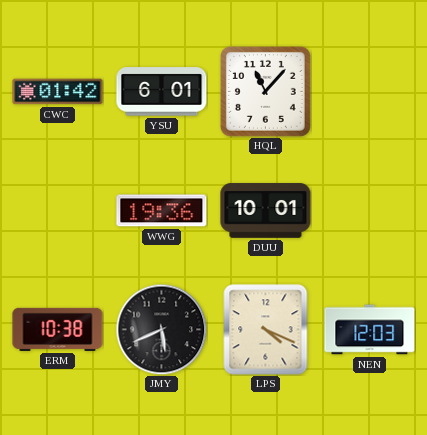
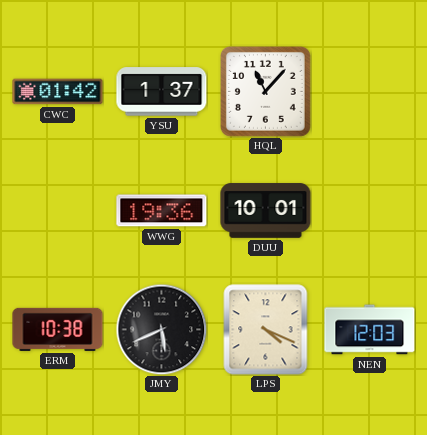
YSU: 6:01 -> 1:37
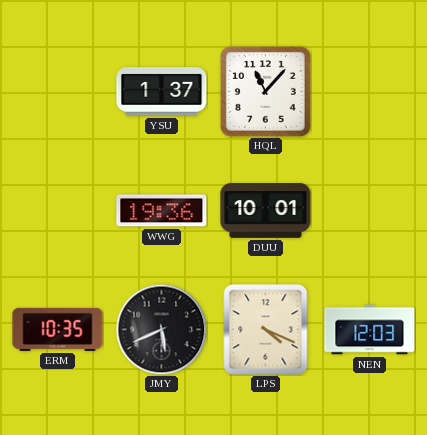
CWC: 01:42 -> none
ERM: 10:38 -> 10:35
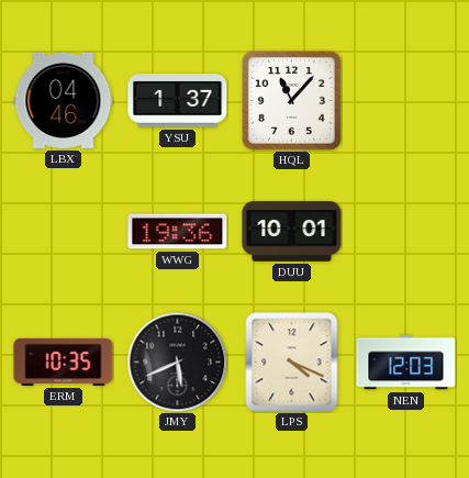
LBX: none -> 04:46
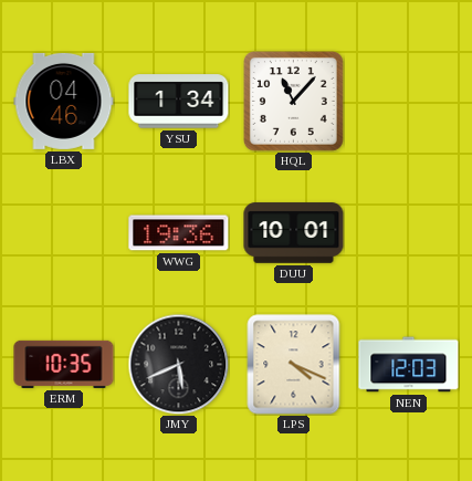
YSU: 1:37 -> 1:34
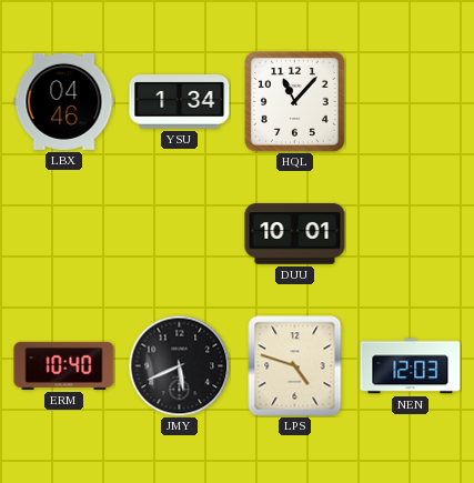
WWG: 19:36 -> none
ERM: 10:35 -> 10:40
LPS: 4:19 -> 4:48
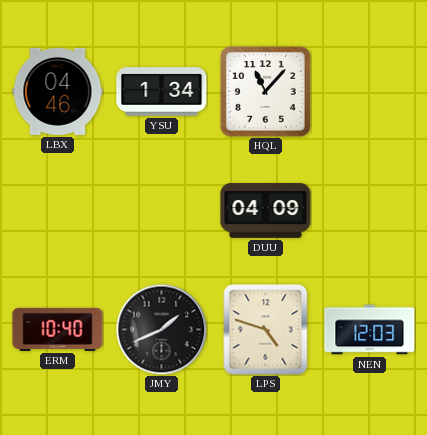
DUU: 10:01 -> 04:09
JMY: 5:41 -> 1:41
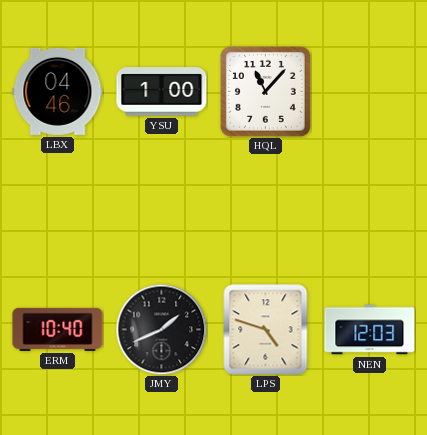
YSU: 1:34 -> 1:00
DUU: 04:09 -> none
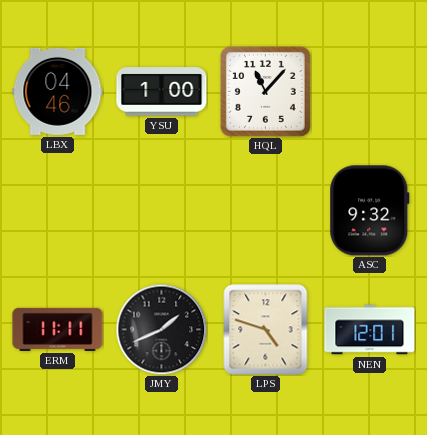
ASC: none -> 9:32
ERM: 10:40 -> 11:11
NEN: 12:03 -> 12:01
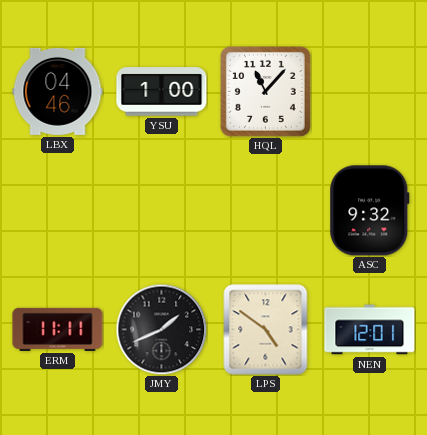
LPS: 4:48 -> 4:51
